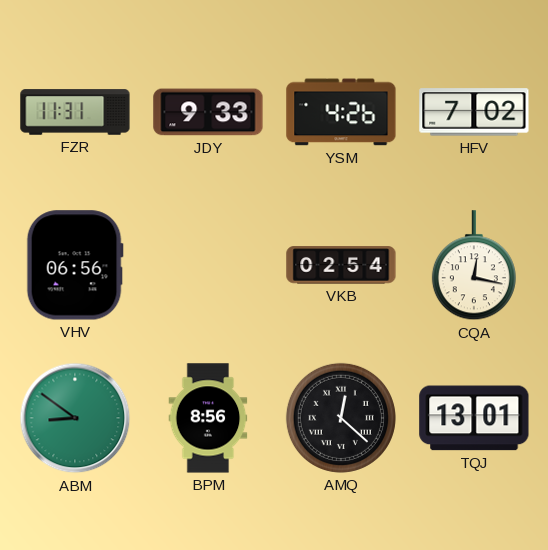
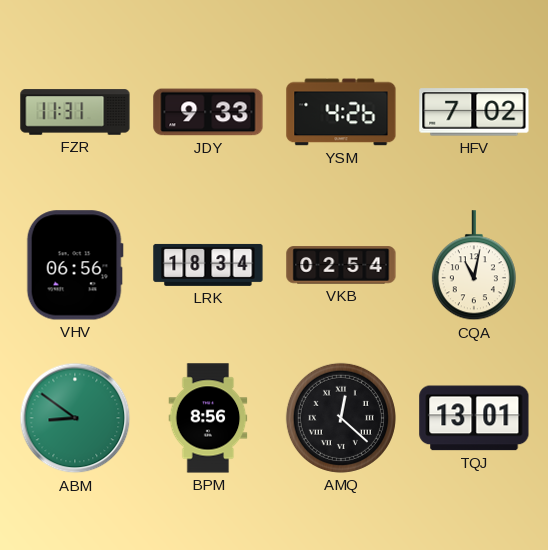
LRK: none -> 18:34
CQA: 12:17 -> 11:02
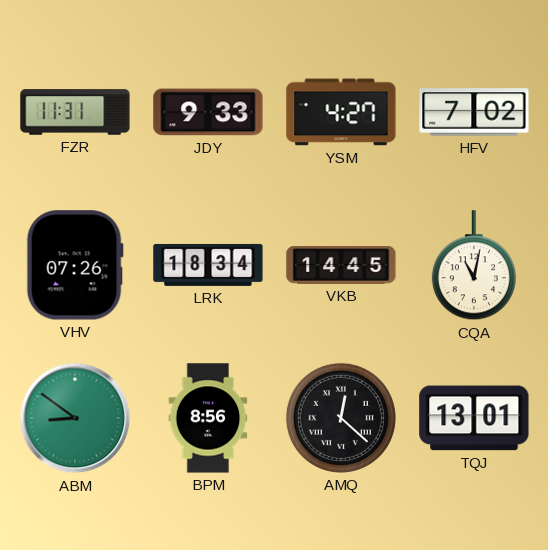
YSM: 4:26 -> 4:27
VHV: 06:56 -> 07:26
VKB: 02:54 -> 14:45
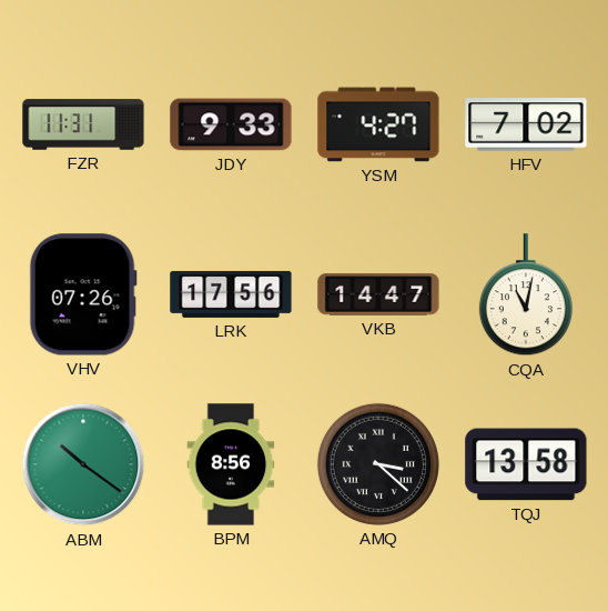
LRK: 18:34 -> 17:56
VKB: 14:45 -> 14:47
ABM: 8:51 -> 10:21
AMQ: 12:22 -> 3:22
TQJ: 13:01 -> 13:58
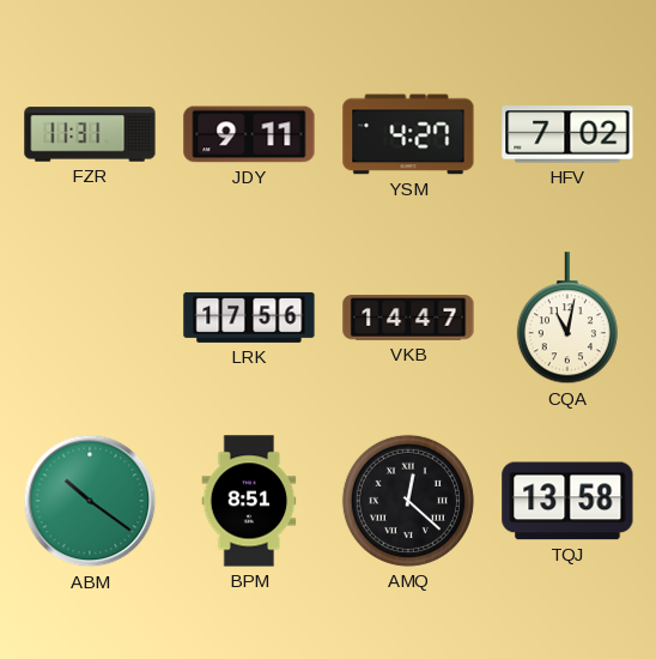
JDY: 9:33 -> 9:11
VHV: 07:26 -> none
BPM: 8:56 -> 8:51
AMQ: 3:22 -> 12:22
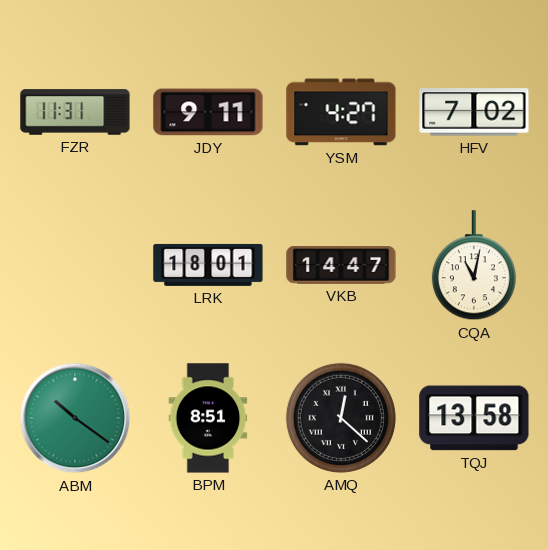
LRK: 17:56 -> 18:01
